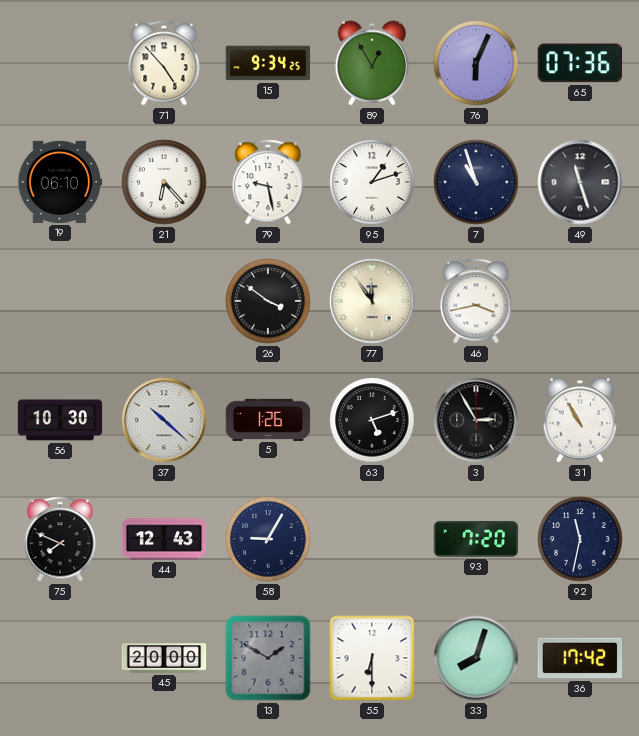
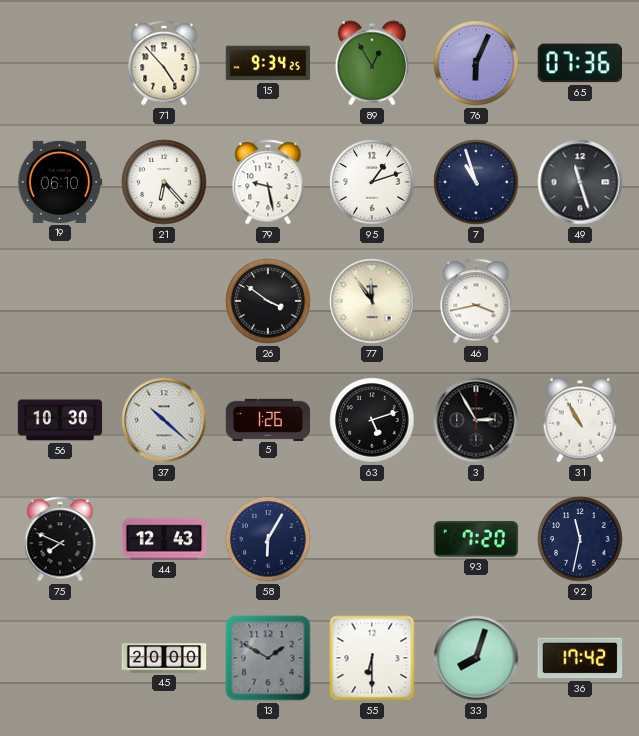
58: 9:05 -> 6:05
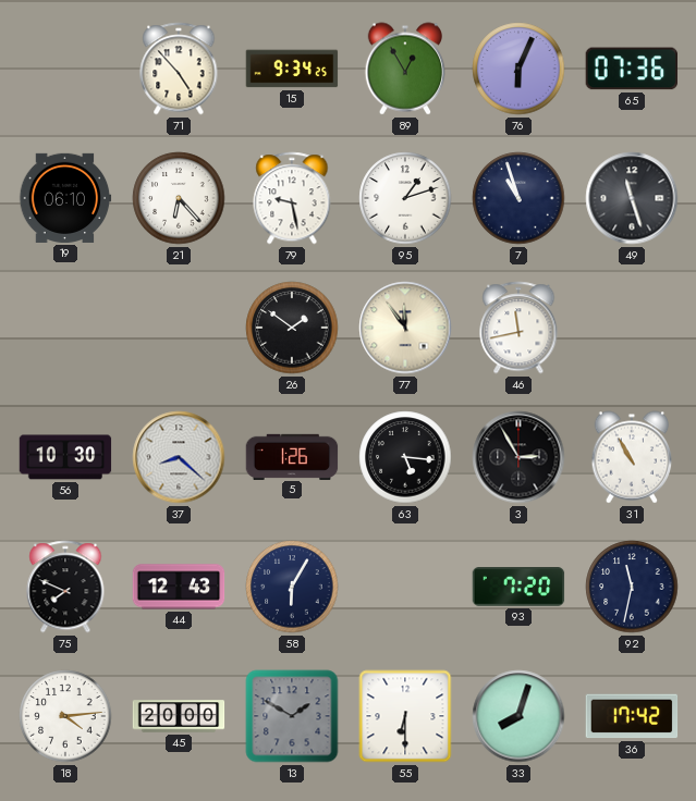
26: 3:51 -> 1:51
46: 3:43 -> 11:43
37: 10:22 -> 8:22
63: 5:12 -> 5:16
18: none -> 4:14
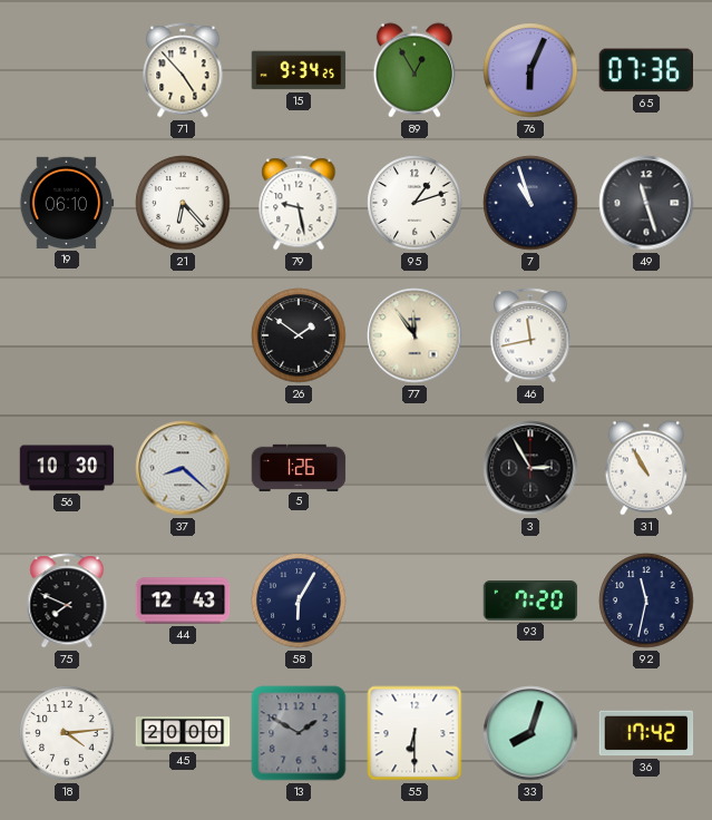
63: 5:16 -> none
